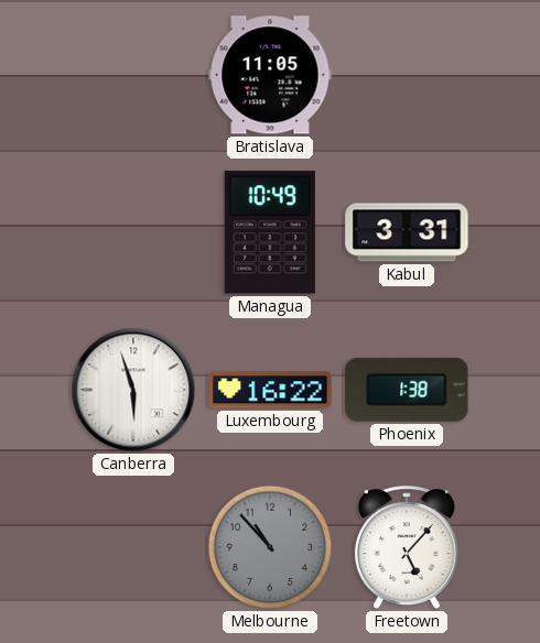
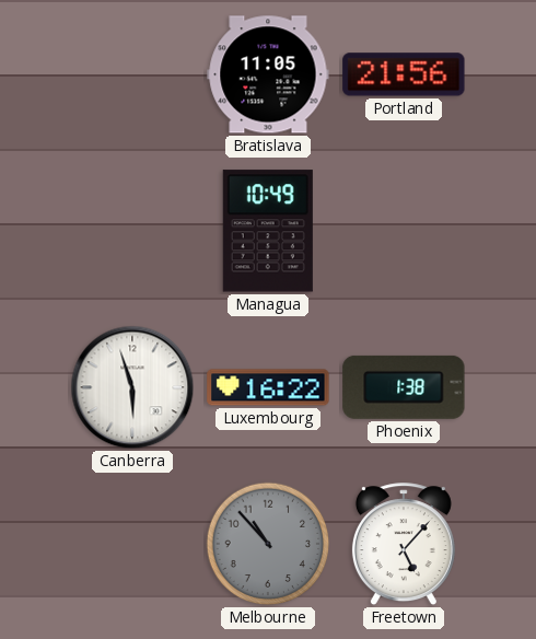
Portland: none -> 21:56
Kabul: 3:31 -> none
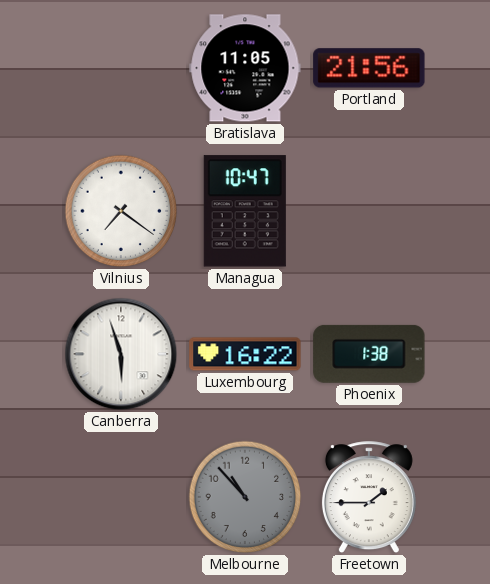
Vilnius: none -> 7:21
Managua: 10:49 -> 10:47
Freetown: 5:07 -> 1:45
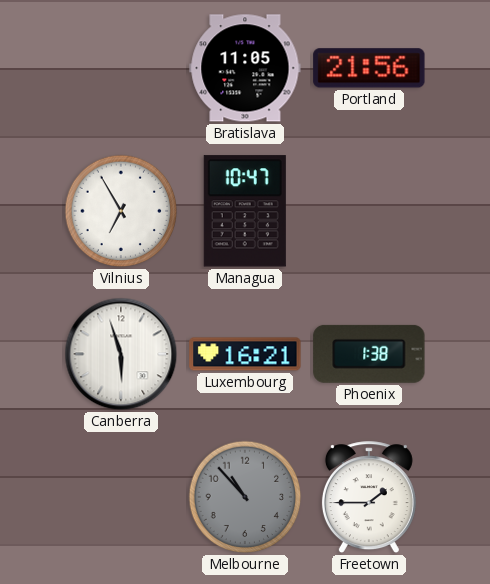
Vilnius: 7:21 -> 6:55
Luxembourg: 16:22 -> 16:21
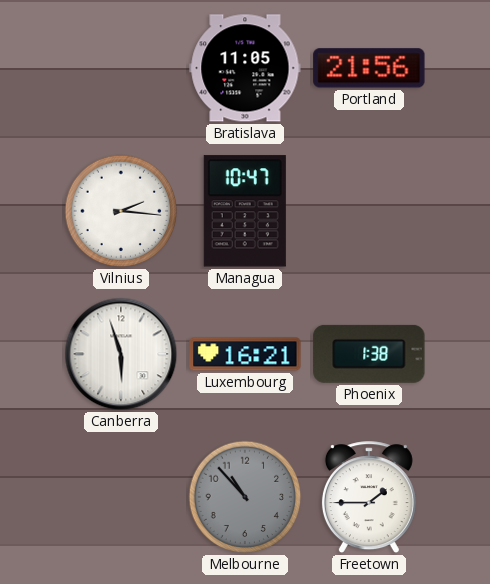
Vilnius: 6:55 -> 2:16
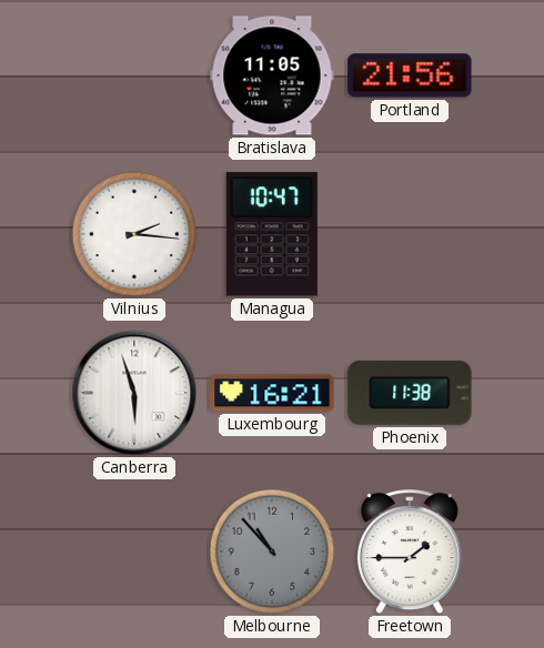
Phoenix: 1:38 -> 11:38
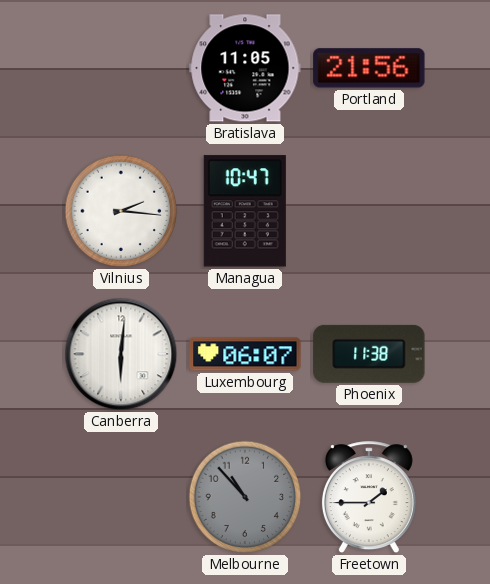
Canberra: 5:57 -> 6:01
Luxembourg: 16:21 -> 06:07
